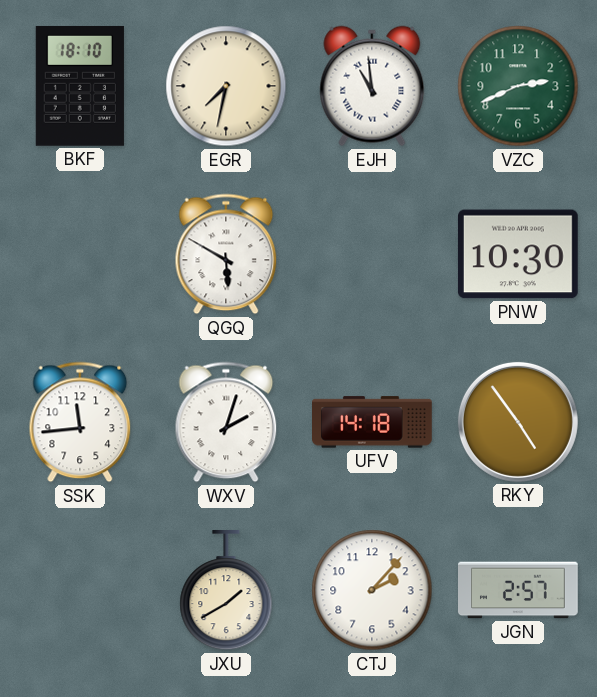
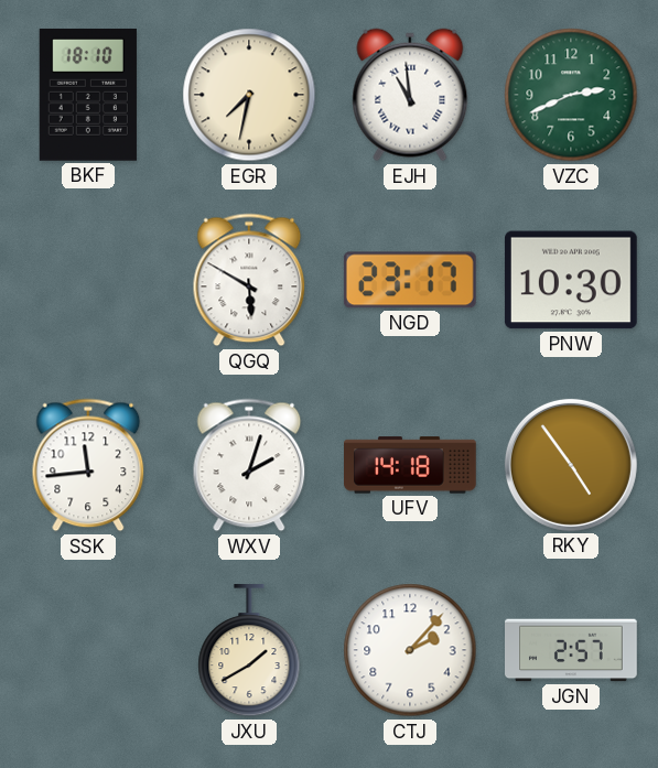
NGD: none -> 23:17
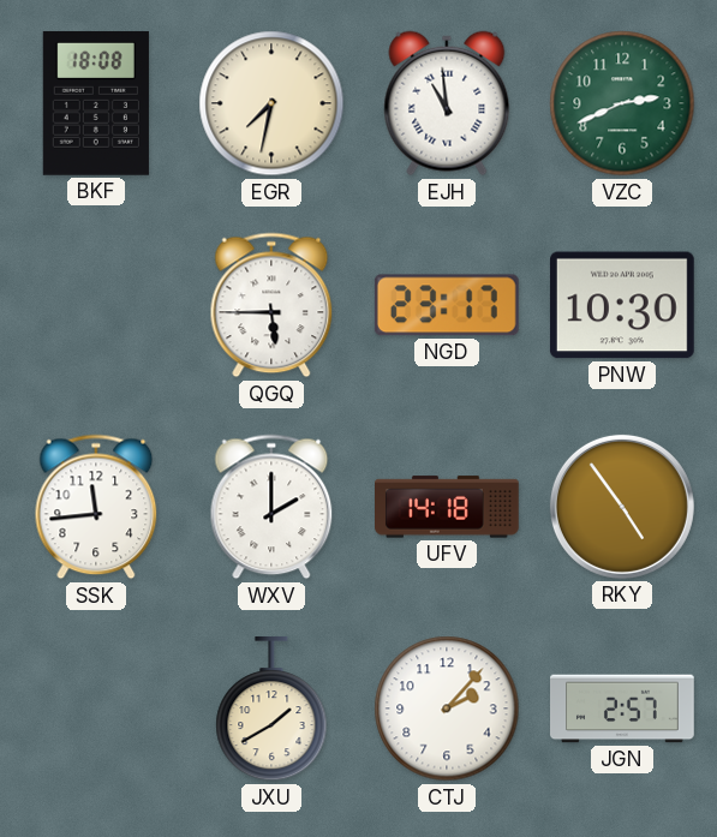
BKF: 18:10 -> 18:08
QGQ: 5:50 -> 5:45
WXV: 2:03 -> 2:00
